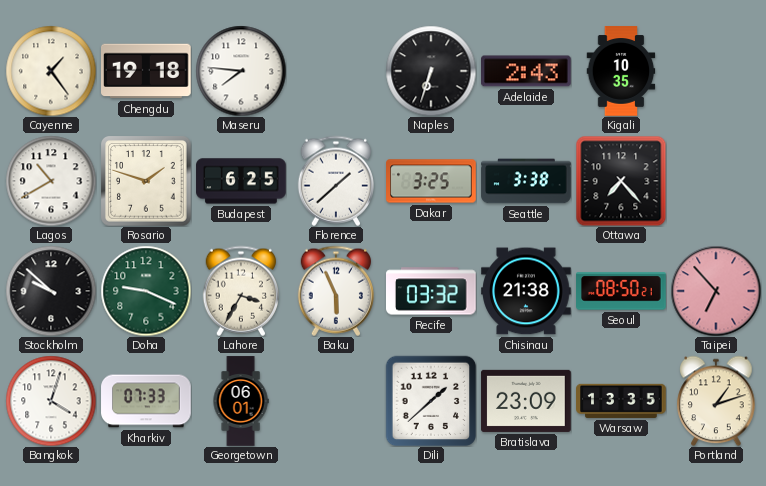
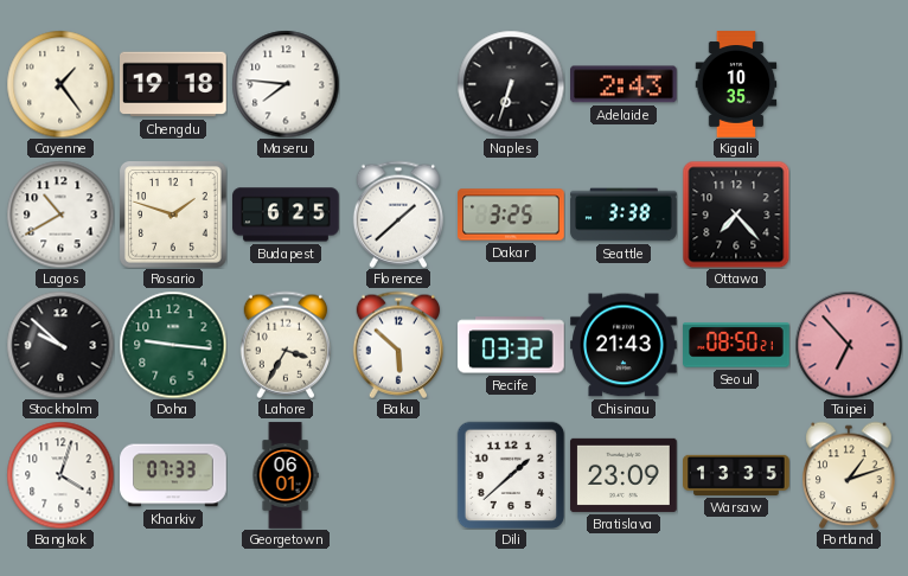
Doha: 9:19 -> 9:16
Baku: 5:56 -> 5:52
Chisinau: 21:38 -> 21:43
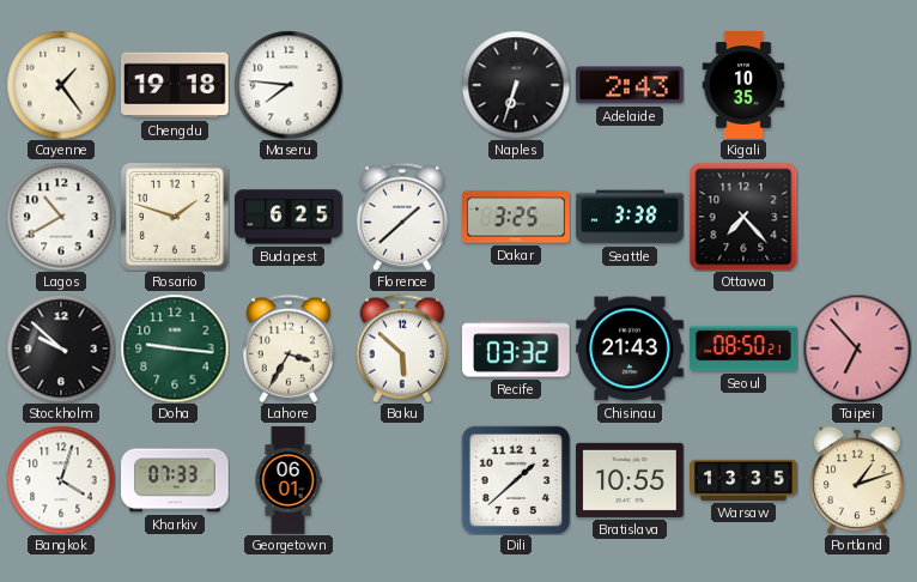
Bratislava: 23:09 -> 10:55
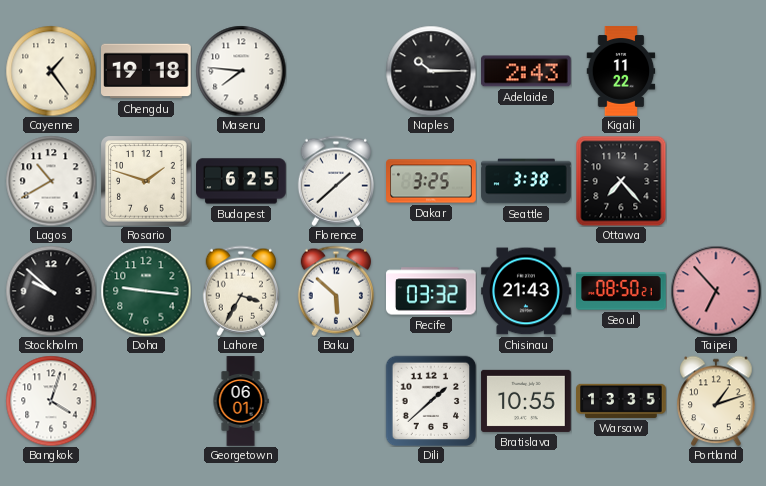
Naples: 6:33 -> 10:15
Kigali: 10:35 -> 11:22
Kharkiv: 07:33 -> none
